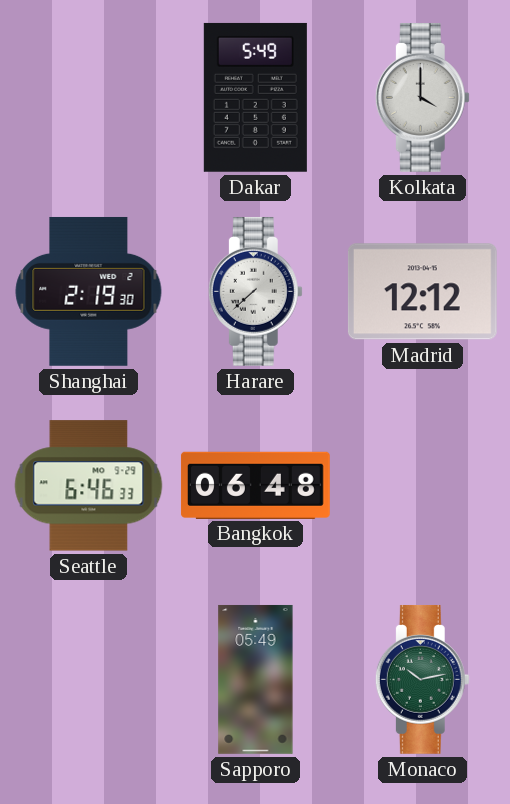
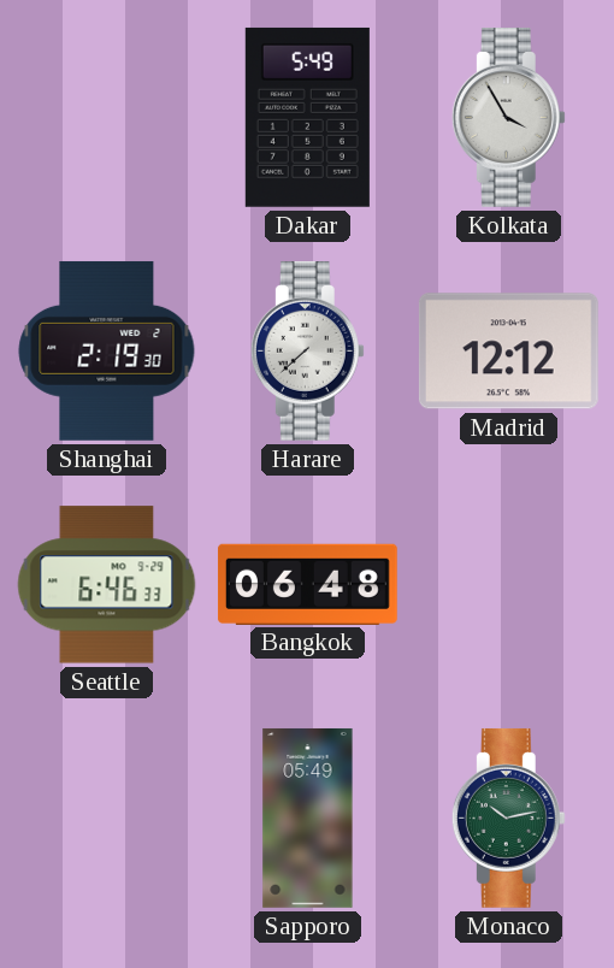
Kolkata: 4:00 -> 3:55
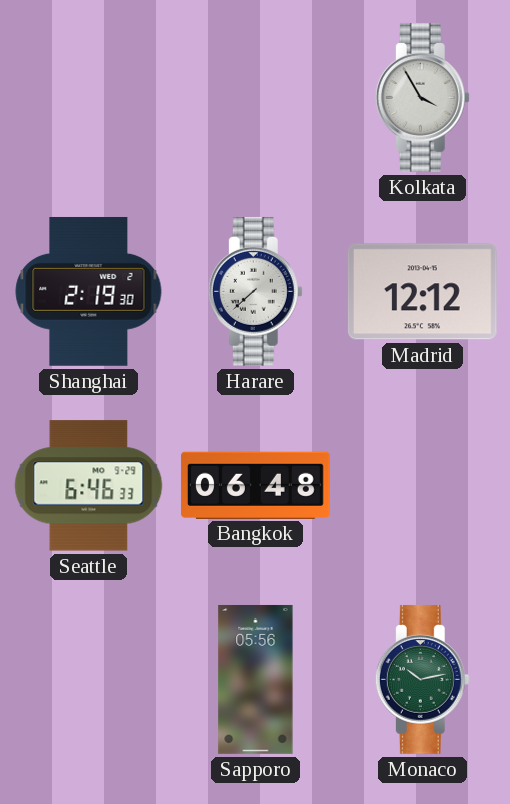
Dakar: 5:49 -> none
Sapporo: 05:49 -> 05:56
